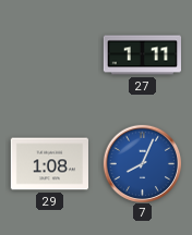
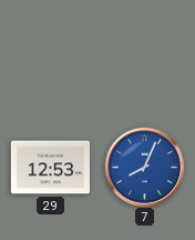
27: 1:11 -> none
29: 1:08 -> 12:53
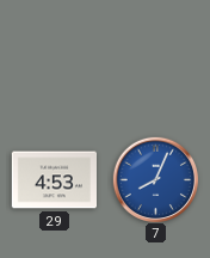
29: 12:53 -> 4:53
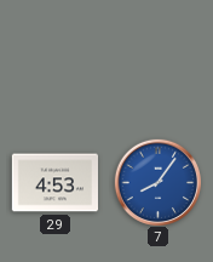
7: 8:04 -> 8:06
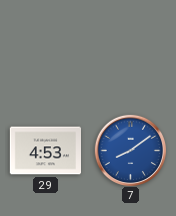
7: 8:06 -> 8:09
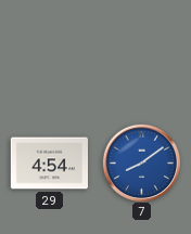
29: 4:53 -> 4:54
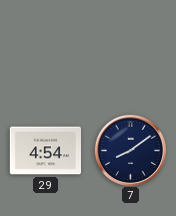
7 dial: blue -> navy
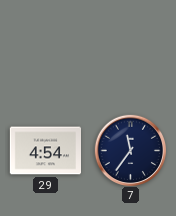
7: 8:09 -> 11:36
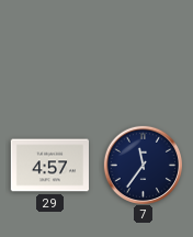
29: 4:54 -> 4:57
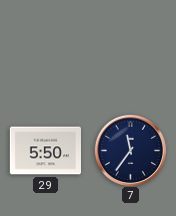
29: 4:57 -> 5:50
